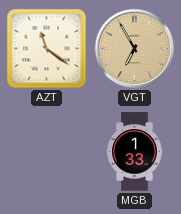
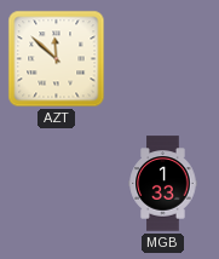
AZT: 11:21 -> 11:52
VGT: 6:55 -> none
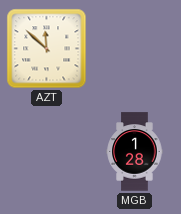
MGB: 1:33 -> 1:28
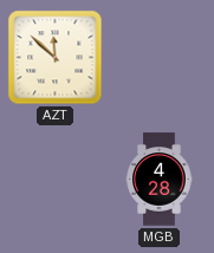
MGB: 1:28 -> 4:28
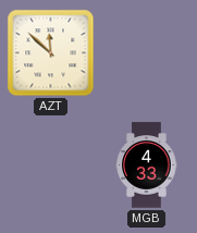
MGB: 4:28 -> 4:33
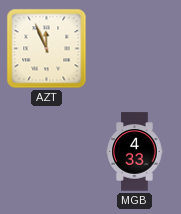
AZT: 11:52 -> 11:56
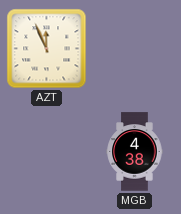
MGB: 4:33 -> 4:38
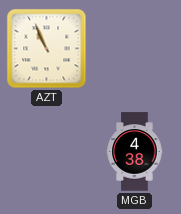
AZT: 11:56 -> 10:56
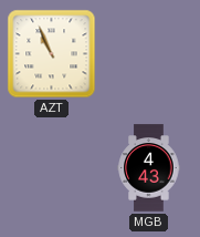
MGB: 4:38 -> 4:43
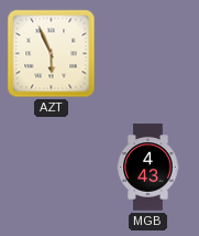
AZT: 10:56 -> 5:56
